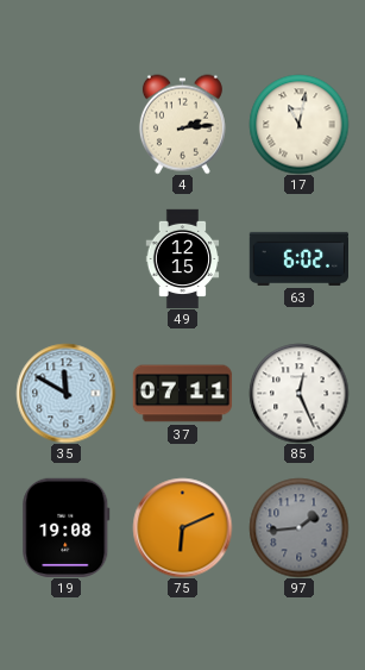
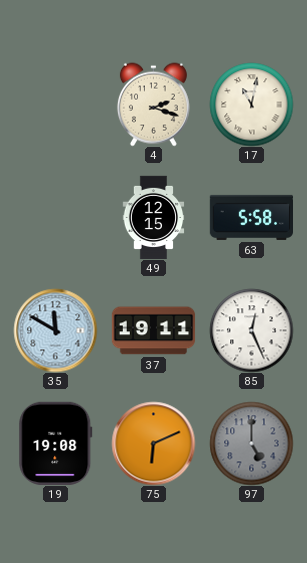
4: 2:14 -> 2:18
63: 6:02 -> 5:58
37: 07:11 -> 19:11
97: 1:44 -> 5:00
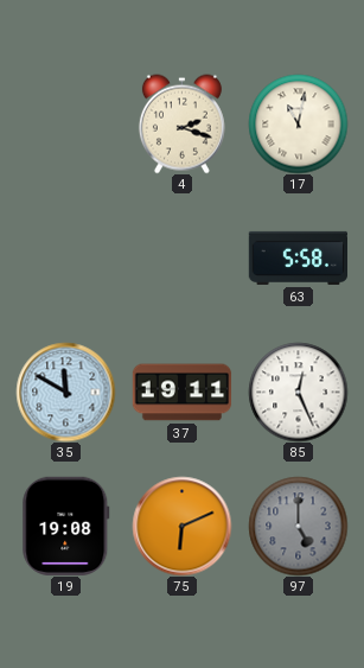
49: 12:15 -> none
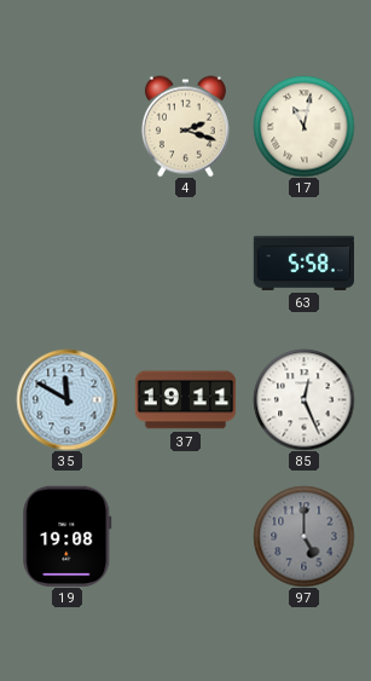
75: 6:11 -> none
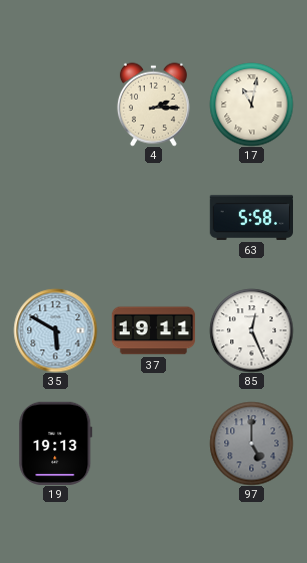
4: 2:18 -> 2:15
35: 11:50 -> 5:50
19: 19:08 -> 19:13
